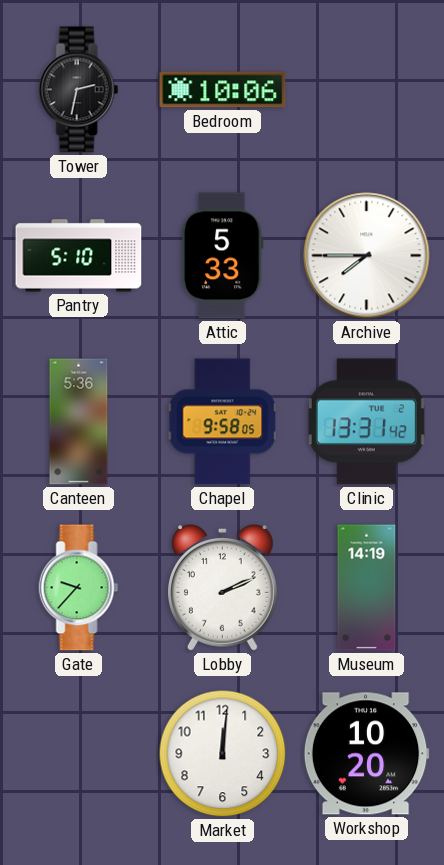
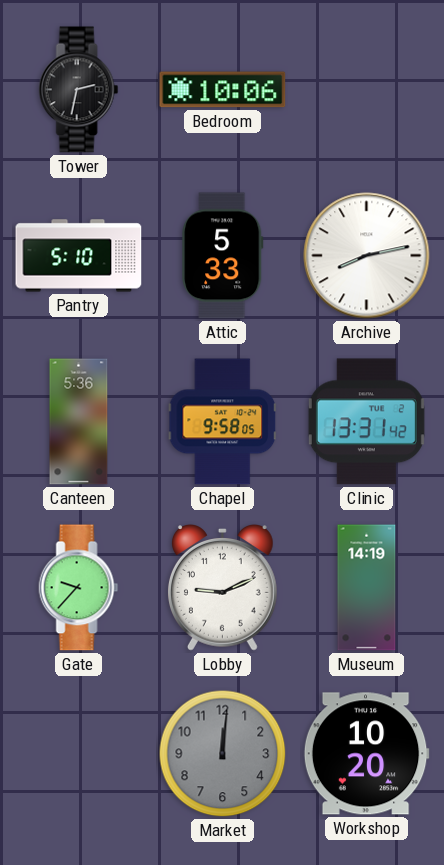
Archive: 7:45 -> 8:13
Lobby: 2:11 -> 9:11
Market dial: white -> grey
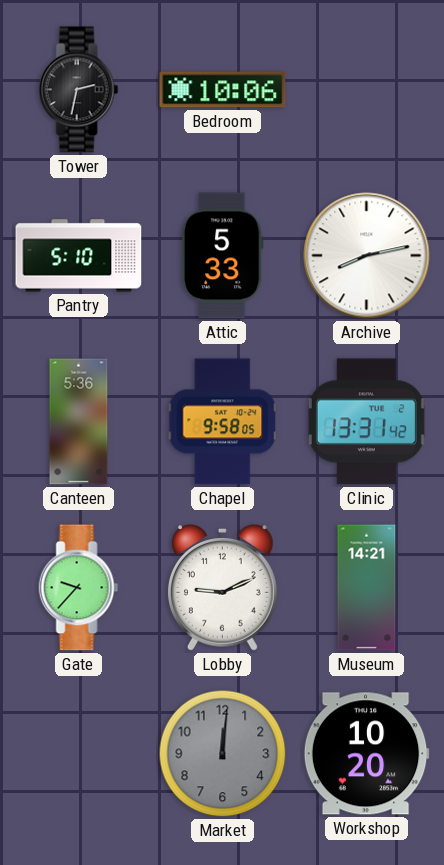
Museum: 14:19 -> 14:21
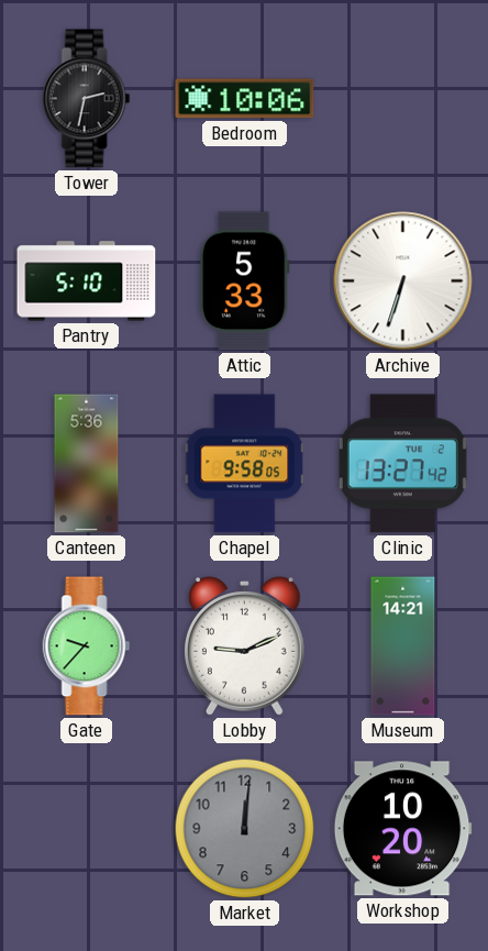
Archive: 8:13 -> 6:33
Clinic: 13:31 -> 13:27
